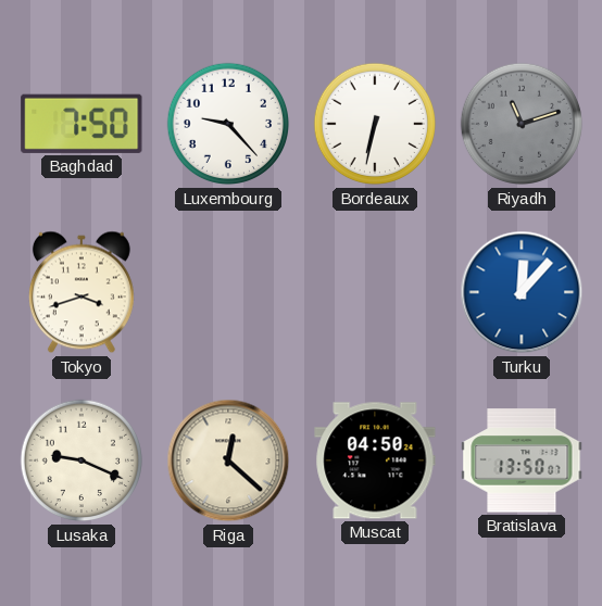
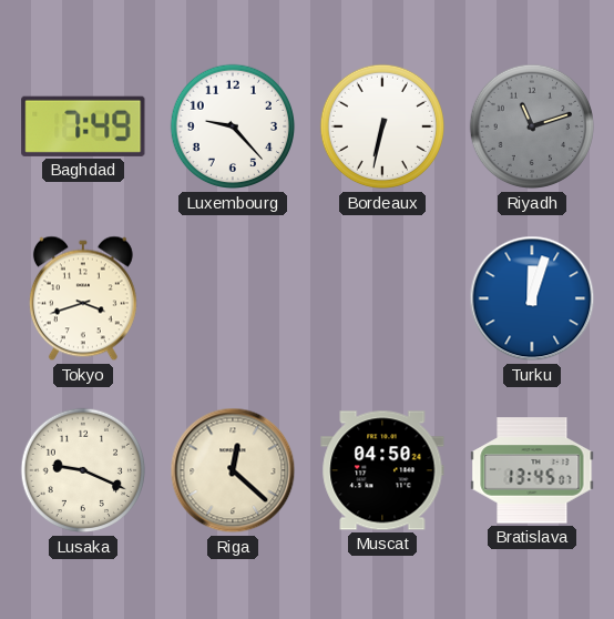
Baghdad: 7:50 -> 7:49
Turku: 12:07 -> 12:03
Bratislava: 13:50 -> 13:45
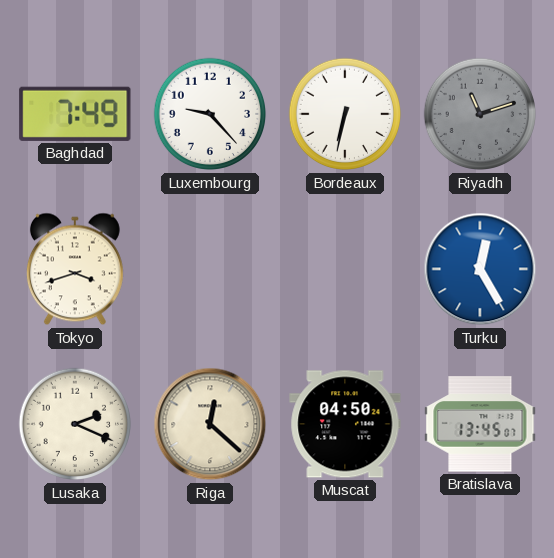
Turku: 12:03 -> 12:25
Lusaka: 9:19 -> 2:19
